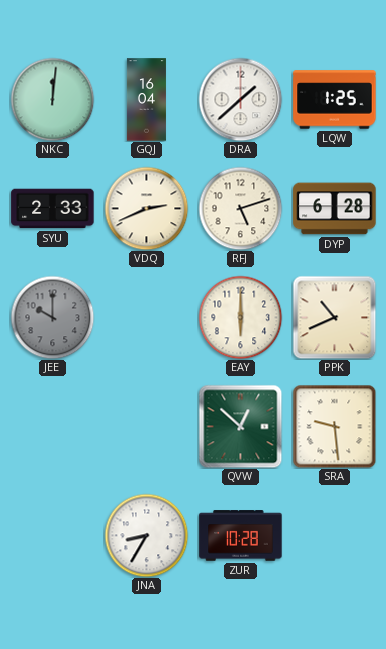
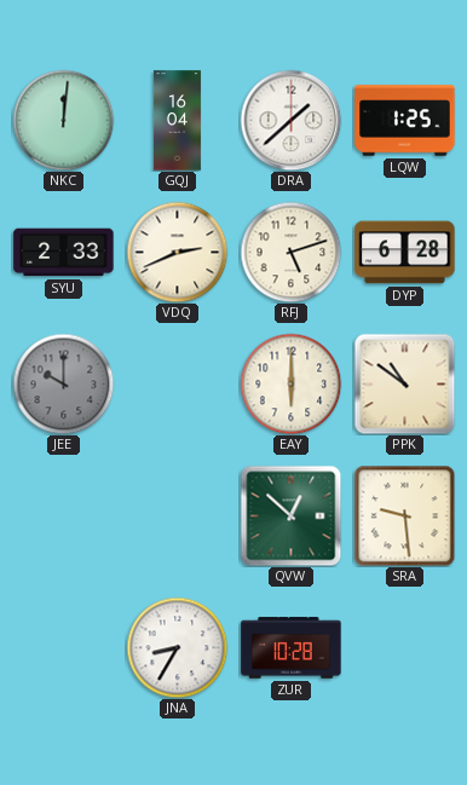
PPK: 10:41 -> 10:51
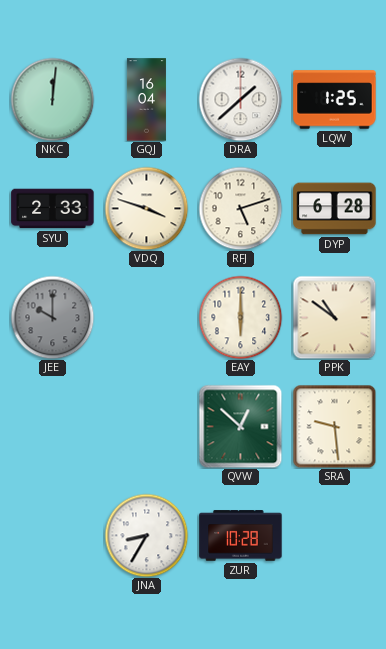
VDQ: 2:41 -> 3:48
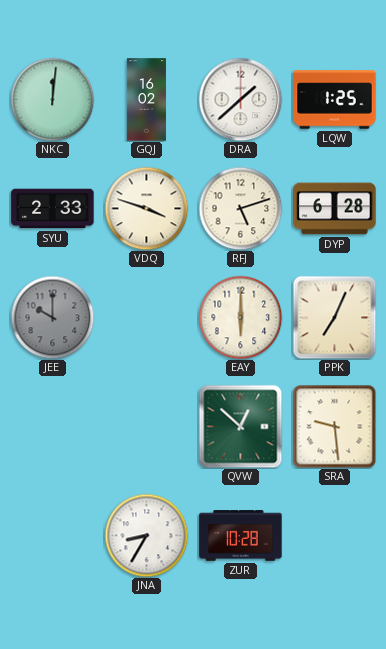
GQJ: 16:04 -> 16:02
PPK: 10:51 -> 7:04
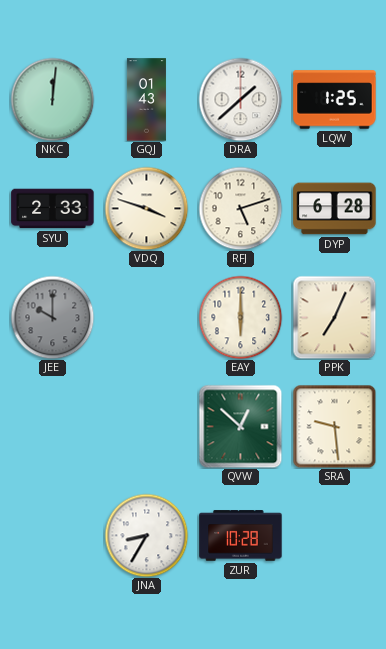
GQJ: 16:02 -> 01:43
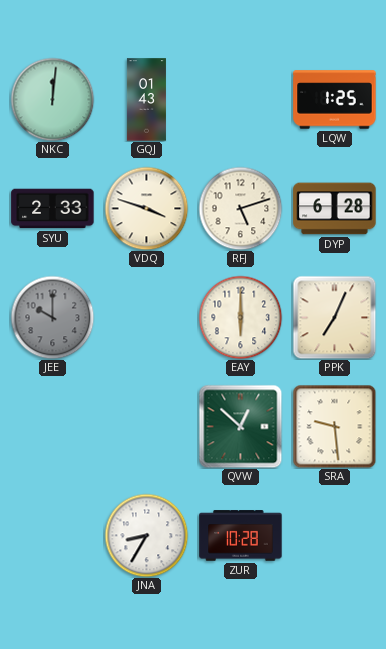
DRA: 1:38 -> none
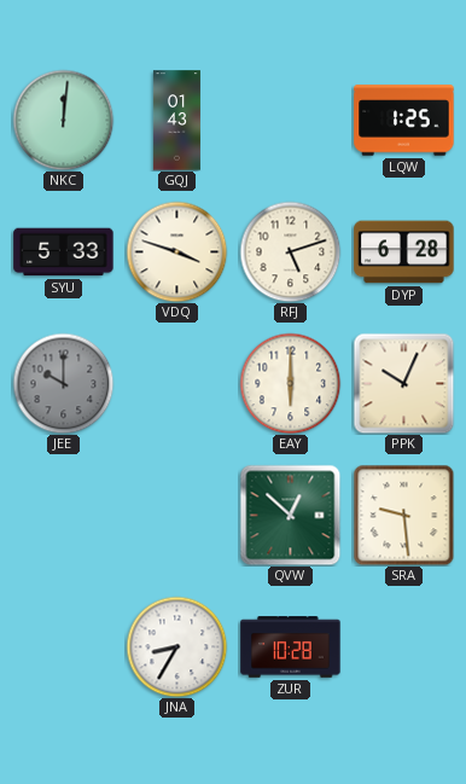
SYU: 2:33 -> 5:33
PPK: 7:04 -> 10:04
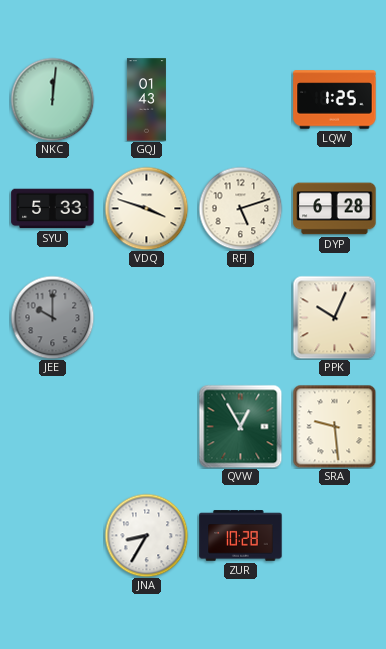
EAY: 6:00 -> none
QVW: 12:52 -> 12:55
